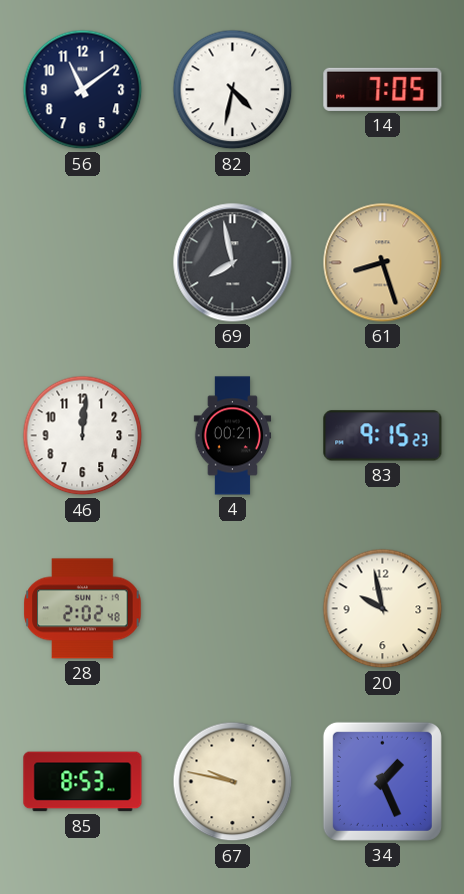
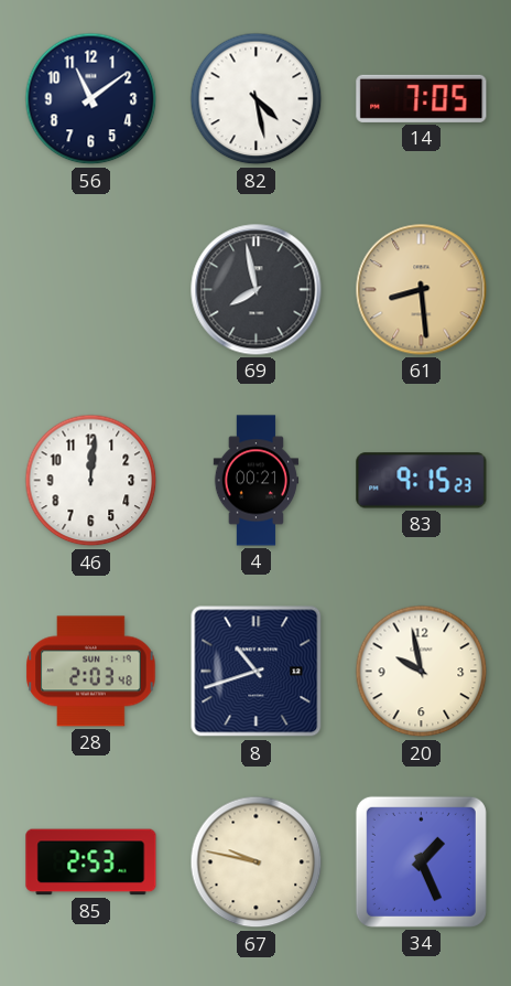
82: 4:32 -> 4:28
61: 8:27 -> 8:29
28: 2:02 -> 2:03
8: none -> 10:42
85: 8:53 -> 2:53
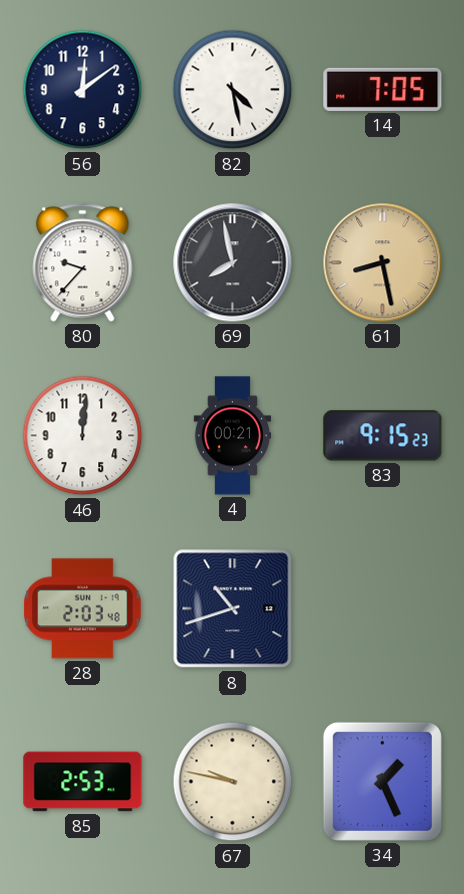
56: 11:09 -> 12:09
80: none -> 9:37
61: 8:29 -> 8:28
20: 9:58 -> none
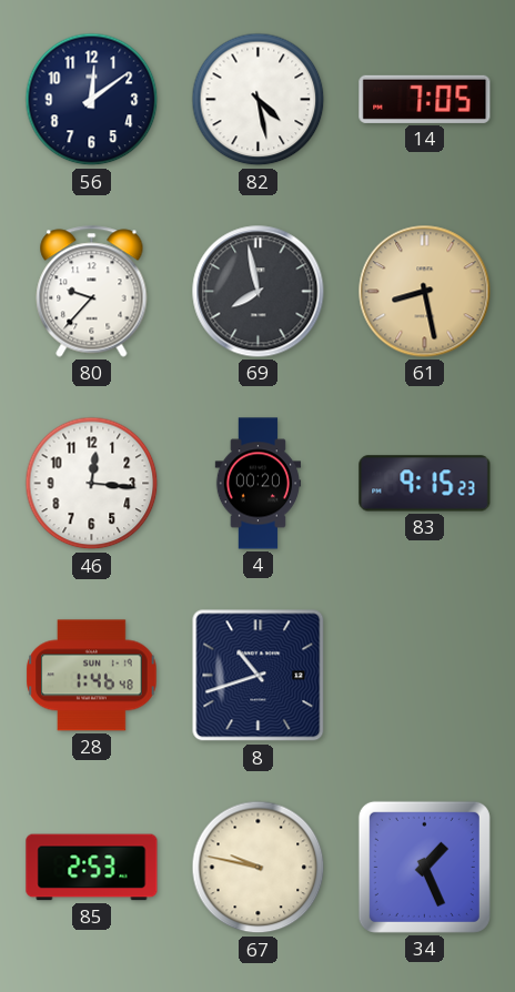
46: 12:01 -> 12:16
4: 00:21 -> 00:20
28: 2:03 -> 1:46
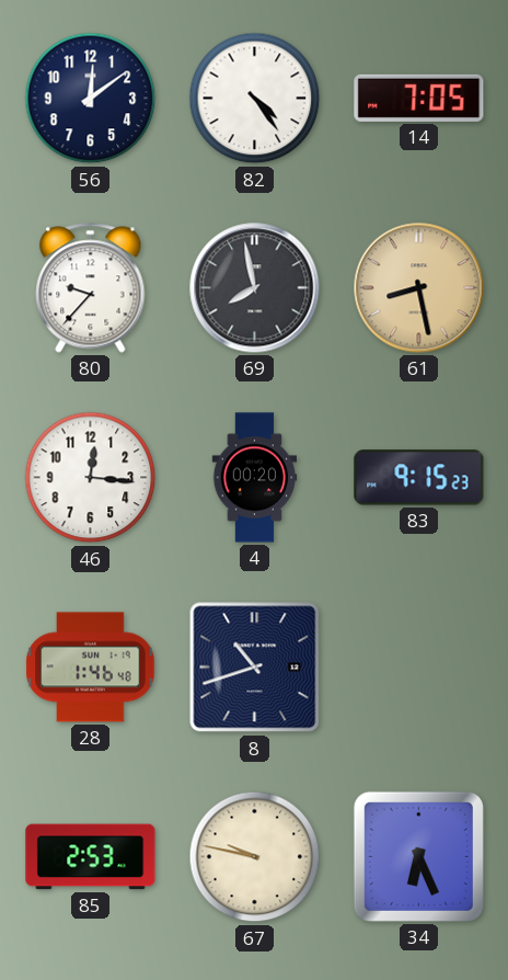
82: 4:28 -> 4:24
34: 1:26 -> 6:26
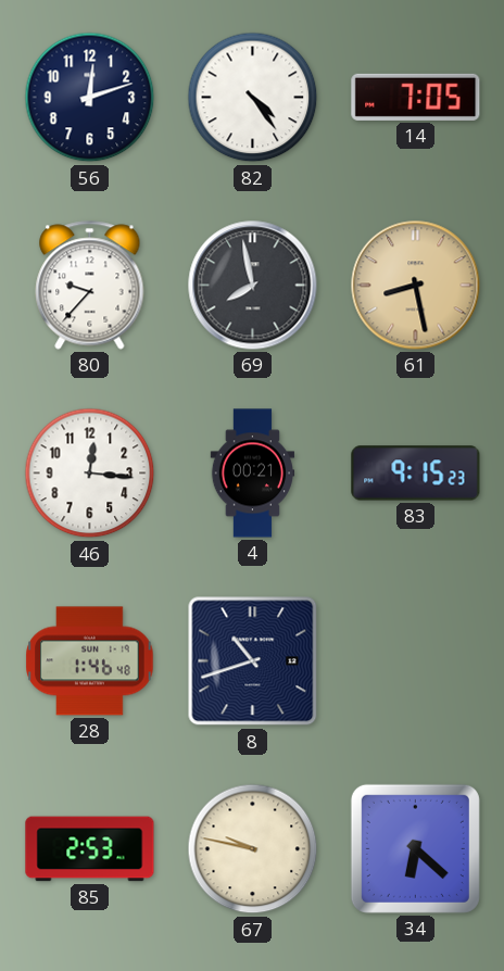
56: 12:09 -> 12:12
4: 00:20 -> 00:21
34: 6:26 -> 6:22
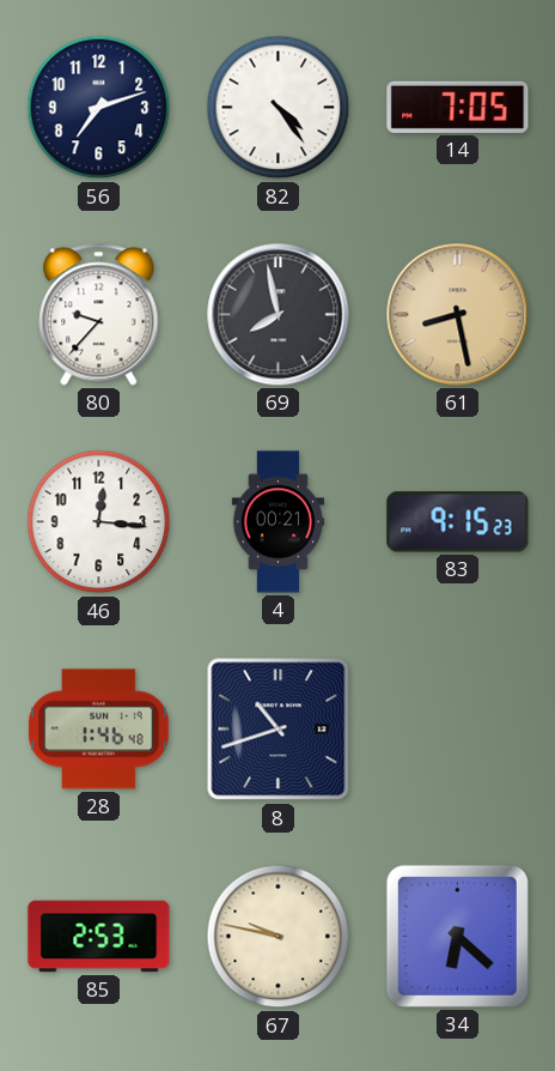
56: 12:12 -> 7:12
